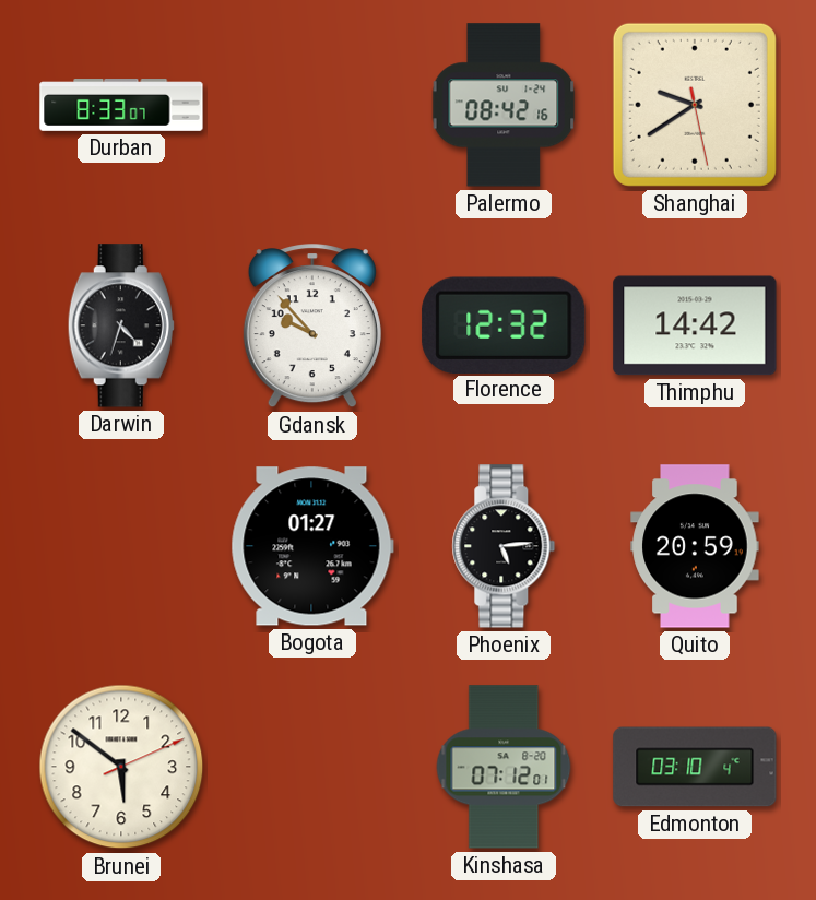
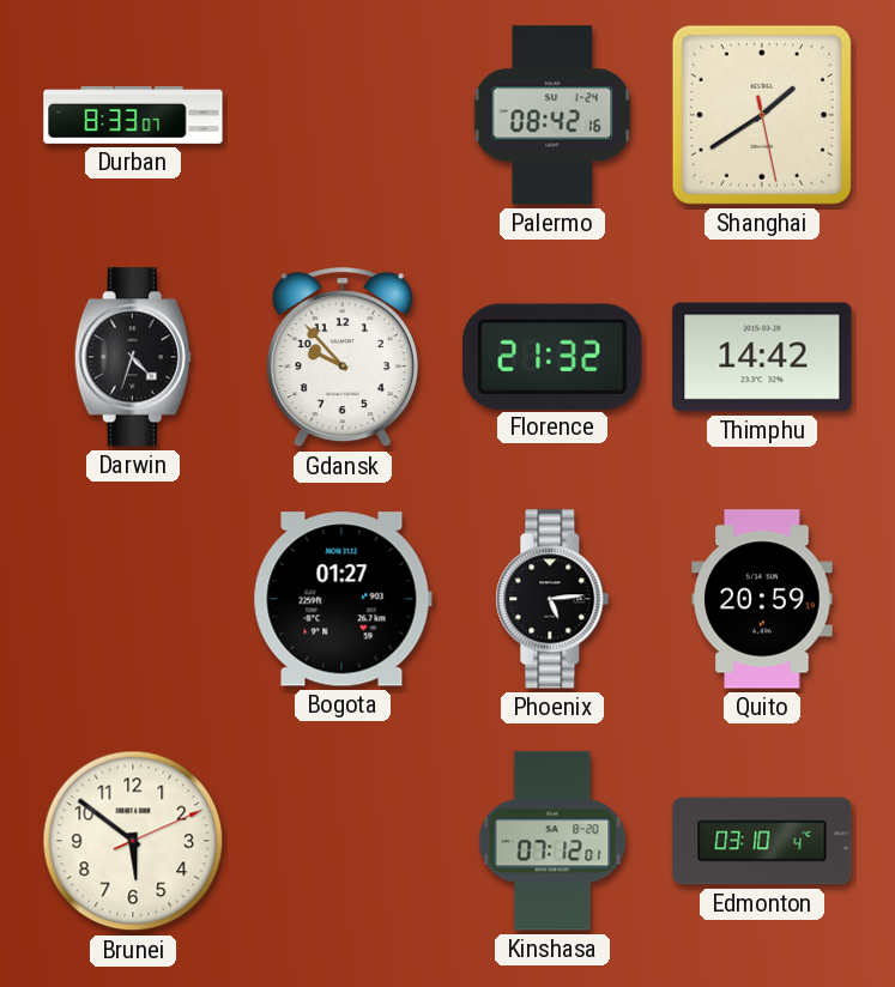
Shanghai: 9:39 -> 1:39
Florence: 12:32 -> 21:32
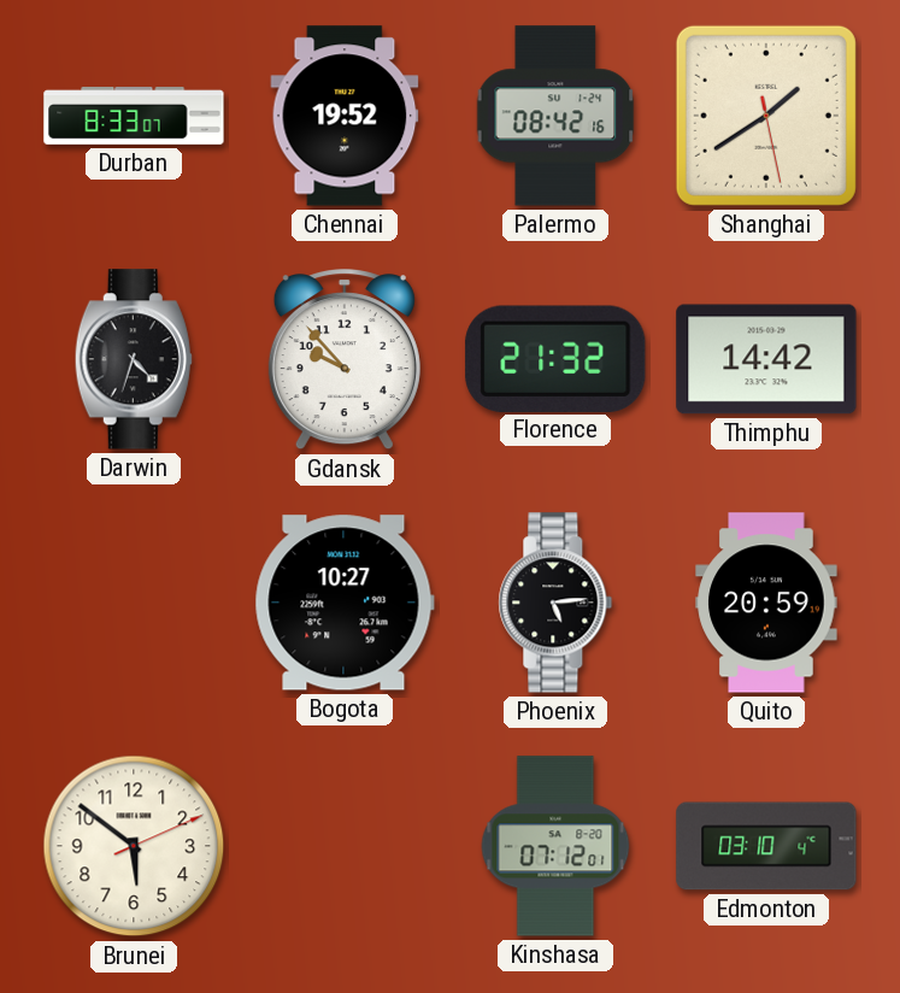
Chennai: none -> 19:52
Bogota: 01:27 -> 10:27
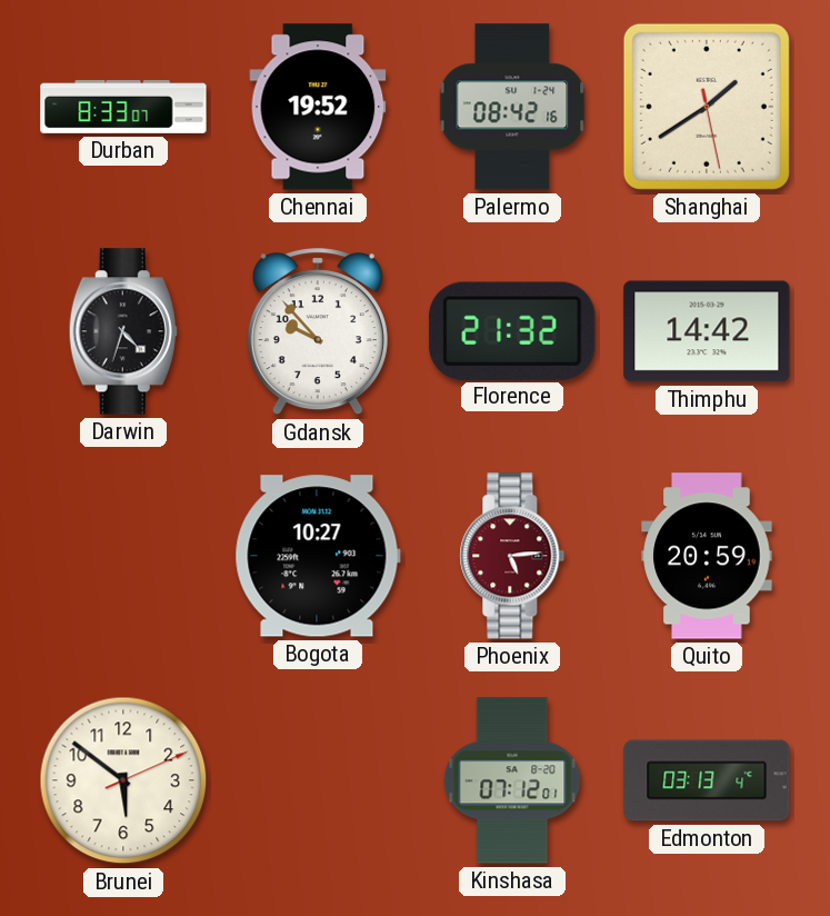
Phoenix dial: black -> burgundy
Edmonton: 03:10 -> 03:13
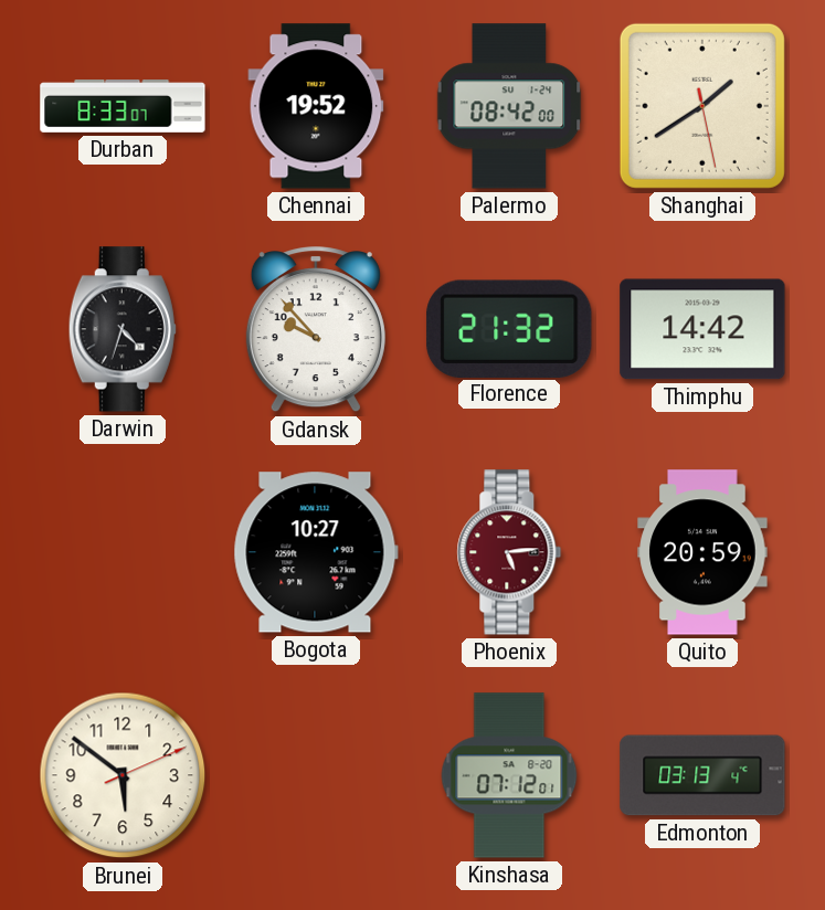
Palermo: 08:42:16 -> 08:42:00
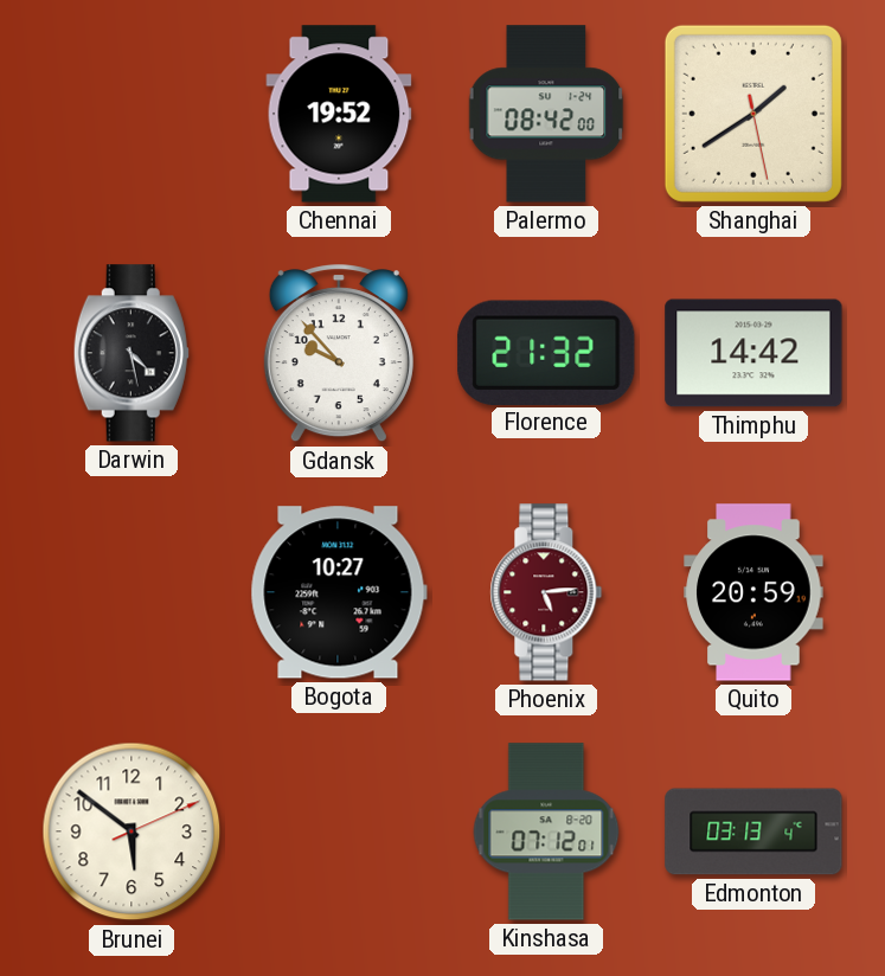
Durban: 8:33 -> none
Darwin: 4:33 -> 4:28
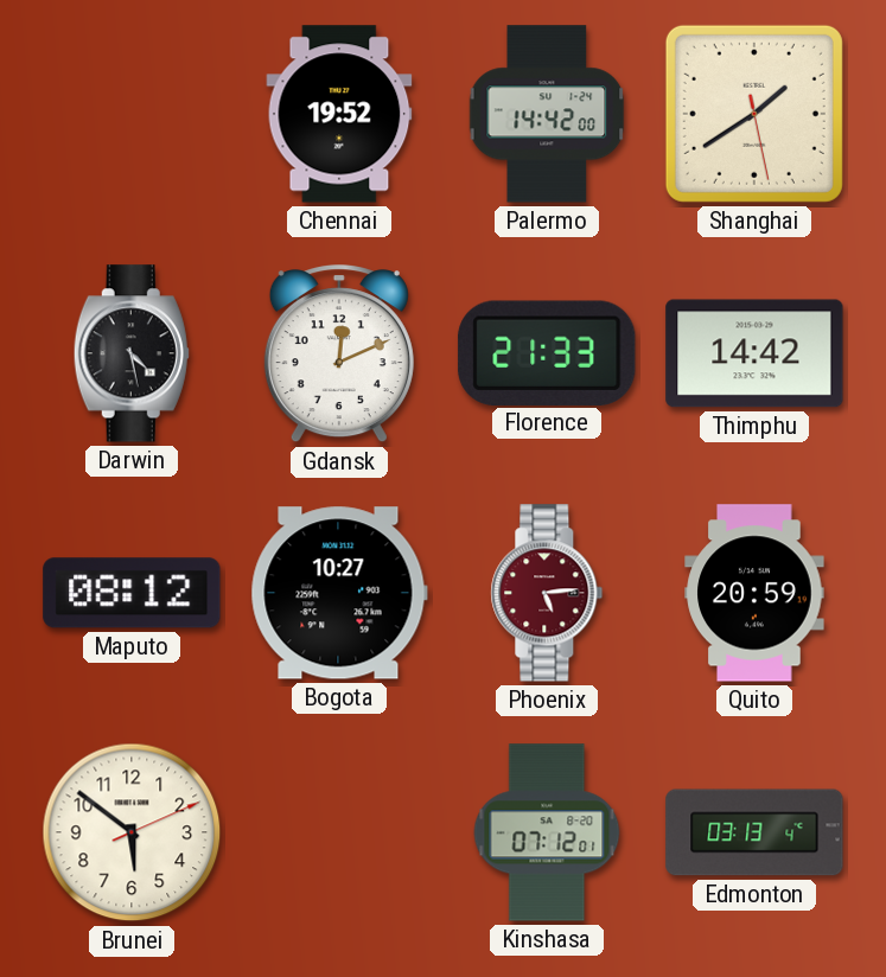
Palermo: 08:42 -> 14:42
Gdansk: 9:53 -> 12:11
Florence: 21:32 -> 21:33
Maputo: none -> 08:12
